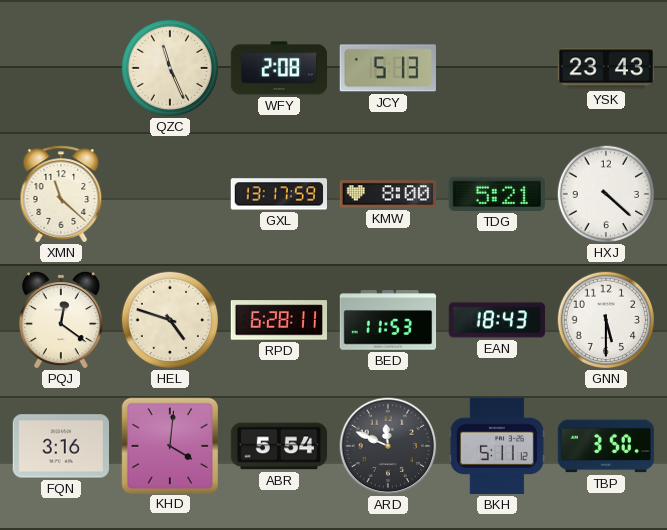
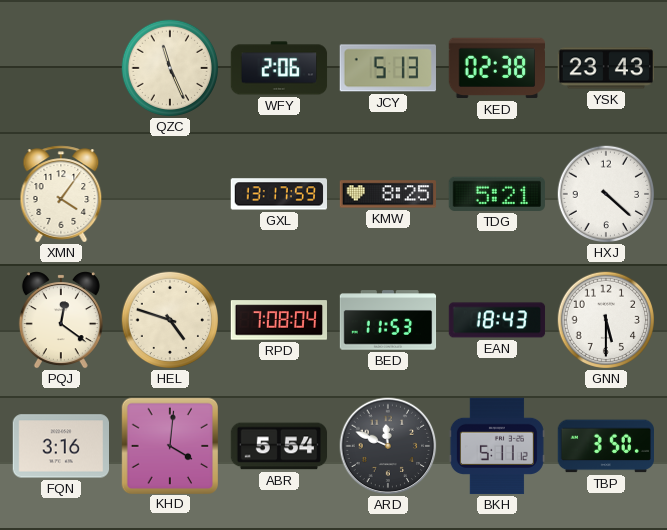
WFY: 2:08 -> 2:06
KED: none -> 02:38
XMN: 11:22 -> 4:06
KMW: 8:00 -> 8:25
RPD: 6:28 -> 7:08
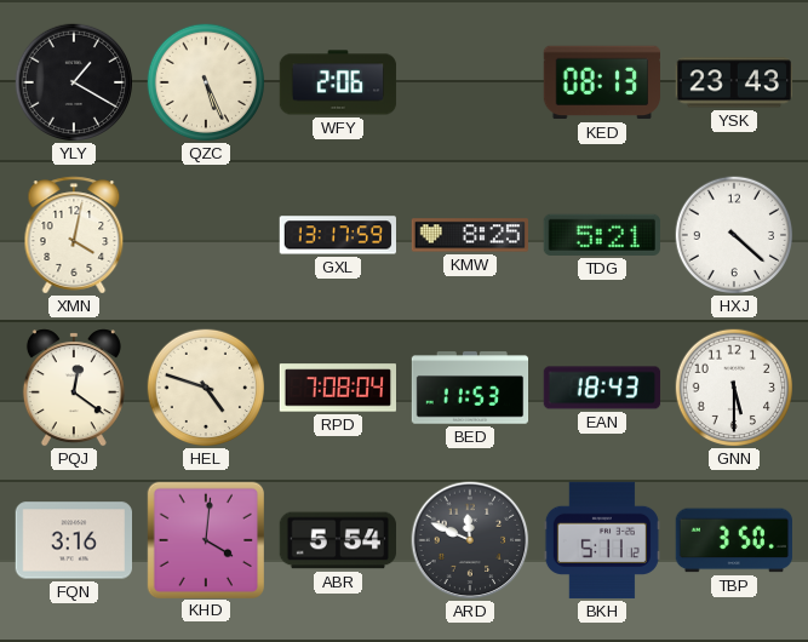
YLY: none -> 1:20
QZC: 11:26 -> 5:26
JCY: 5:13 -> none
KED: 02:38 -> 08:13
XMN: 4:06 -> 4:02
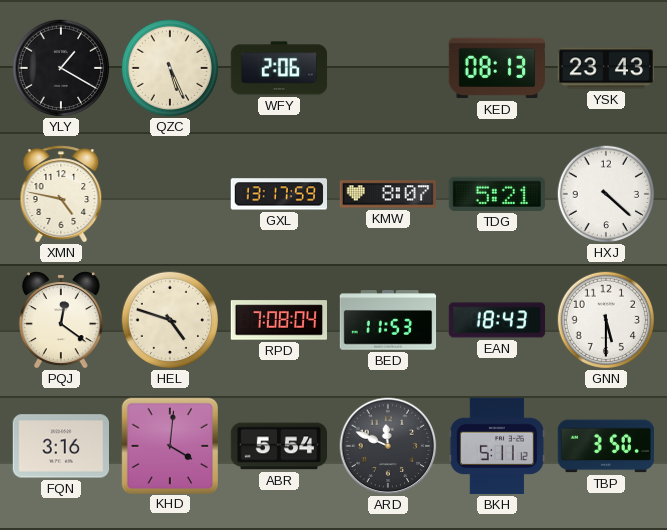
XMN: 4:02 -> 4:47
KMW: 8:25 -> 8:07
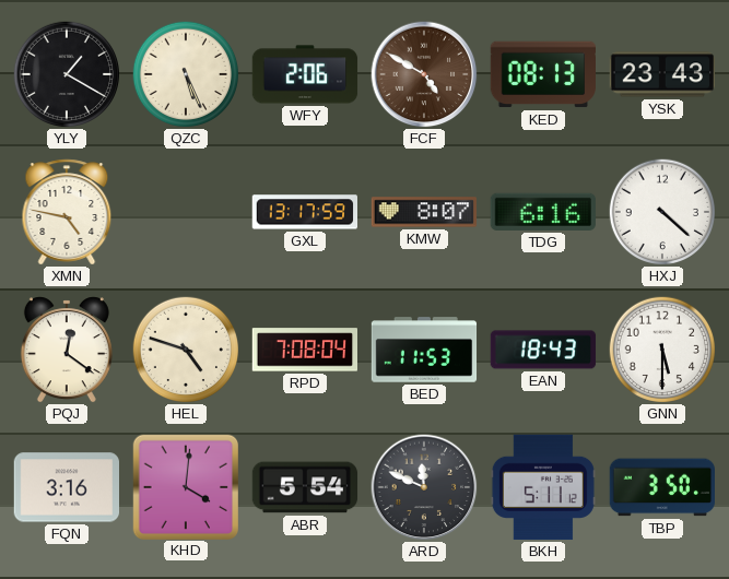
FCF: none -> 4:50
TDG: 5:21 -> 6:16
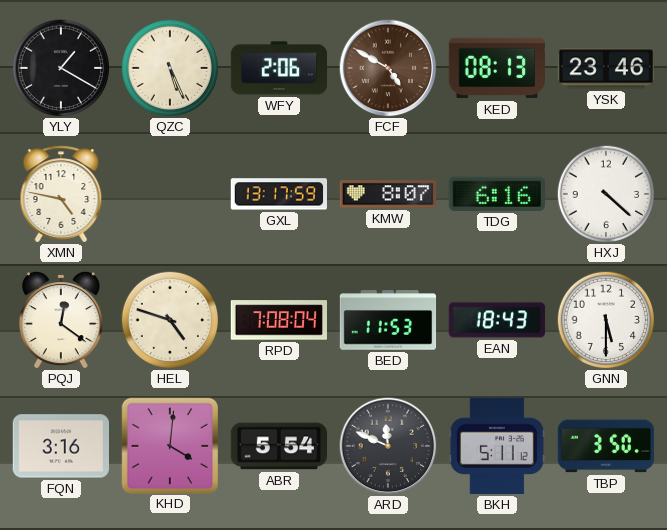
YSK: 23:43 -> 23:46
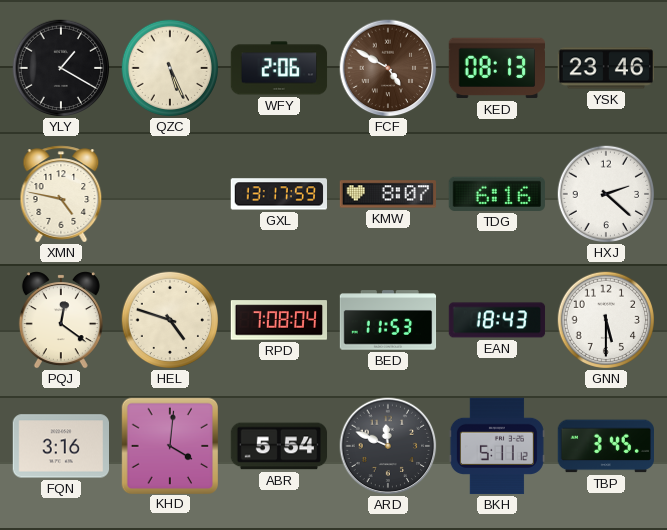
HXJ: 4:22 -> 2:22
TBP: 3:50 -> 3:45
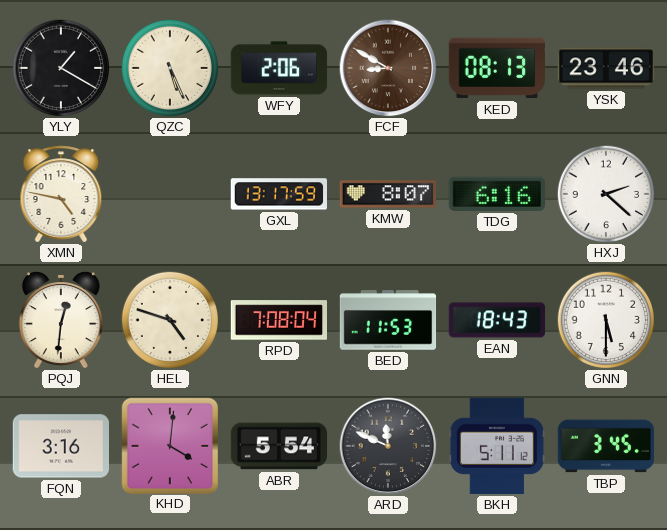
FCF: 4:50 -> 8:50
PQJ: 12:21 -> 12:31
